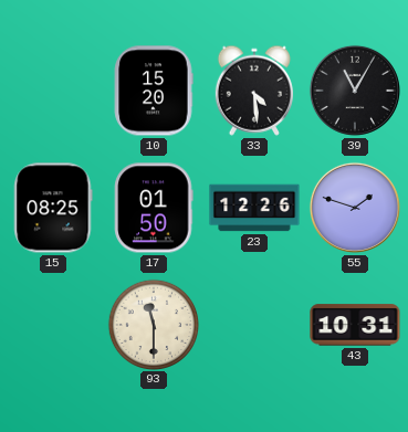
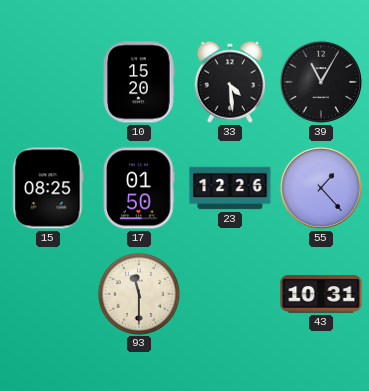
55: 1:48 -> 1:23
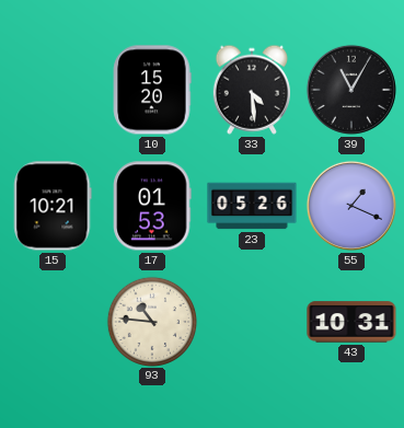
15: 08:25 -> 10:21
17: 01:50 -> 01:53
23: 12:26 -> 05:26
55: 1:23 -> 1:19
93: 11:30 -> 10:46
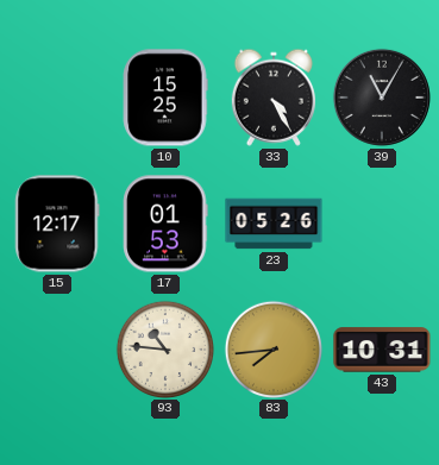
10: 15:20 -> 15:25
33: 4:29 -> 4:25
15: 10:21 -> 12:17
55: 1:19 -> none
83: none -> 7:44
